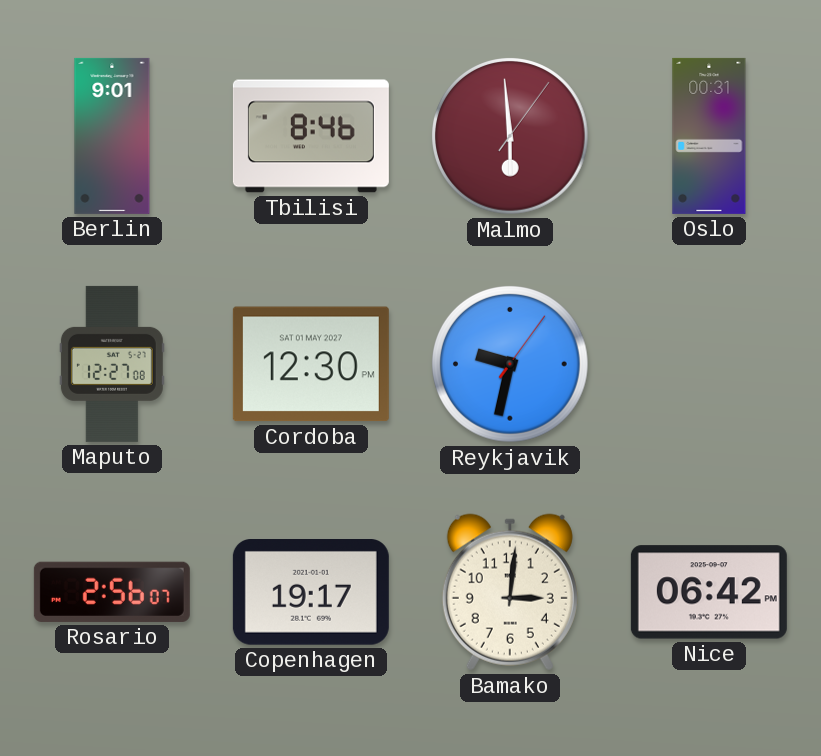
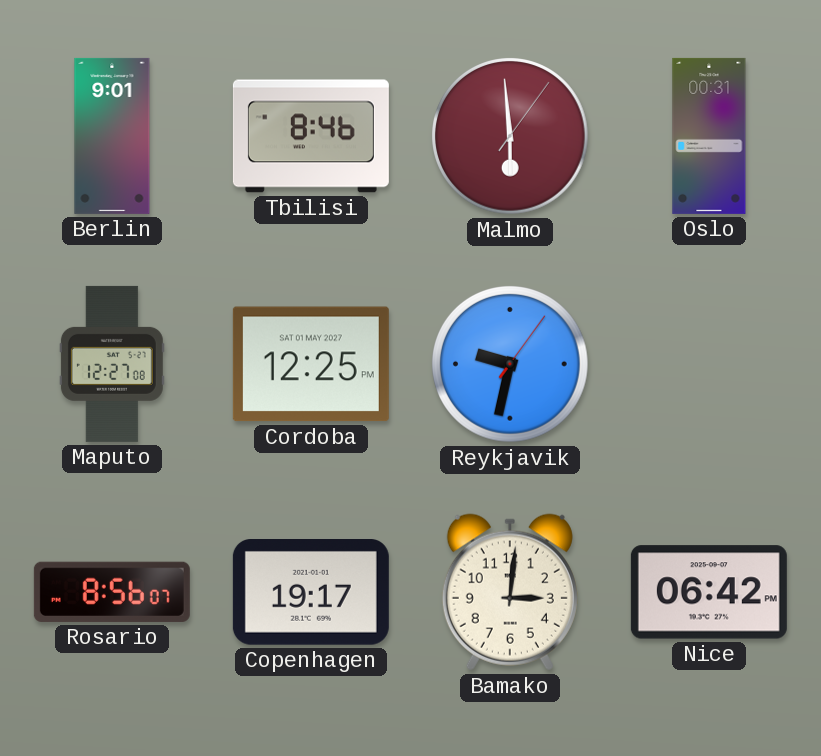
Cordoba: 12:30 -> 12:25
Rosario: 2:56 -> 8:56
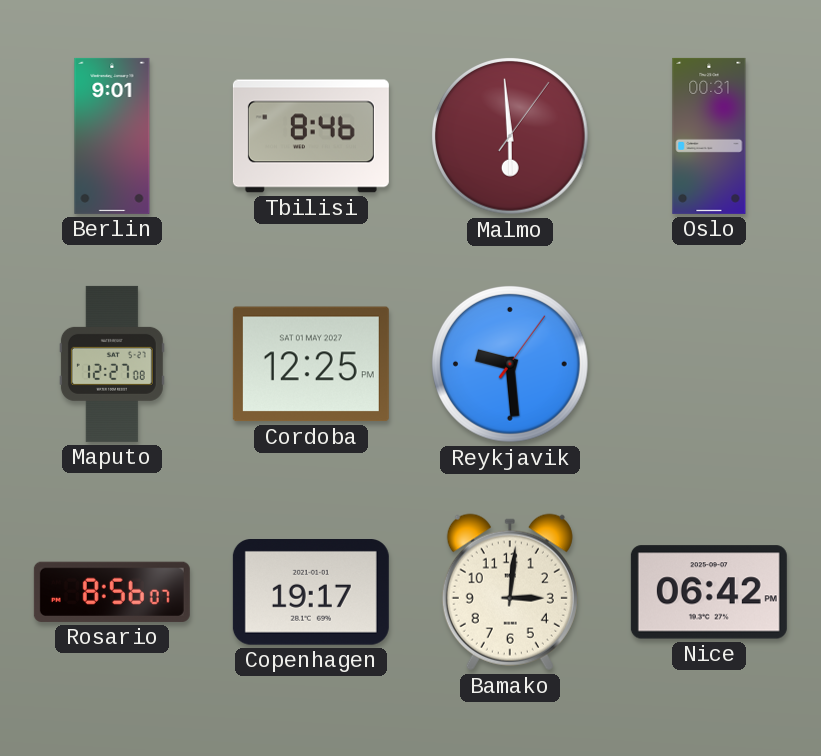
Reykjavik: 9:32 -> 9:29
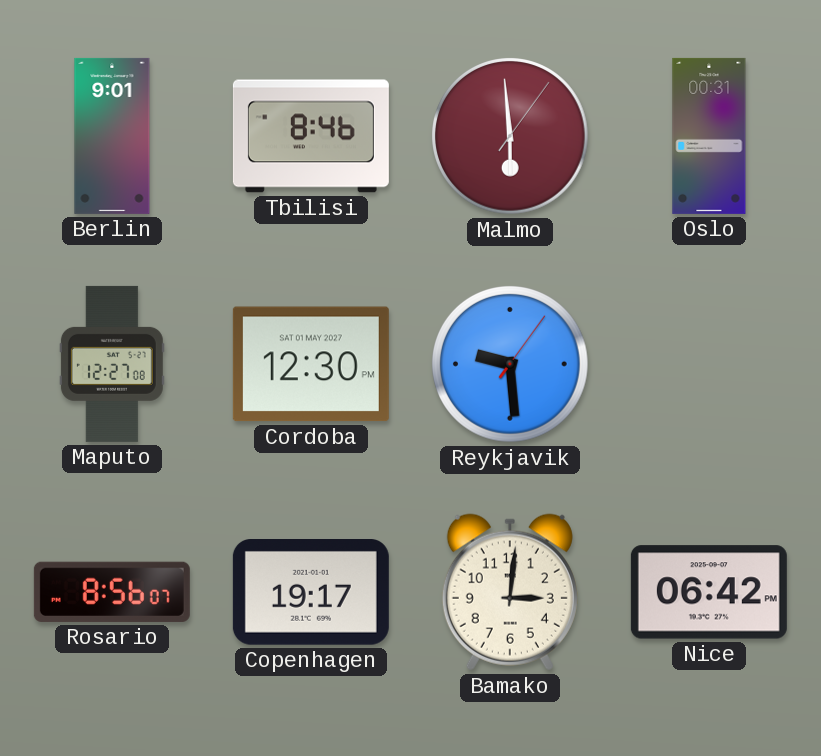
Cordoba: 12:25 -> 12:30
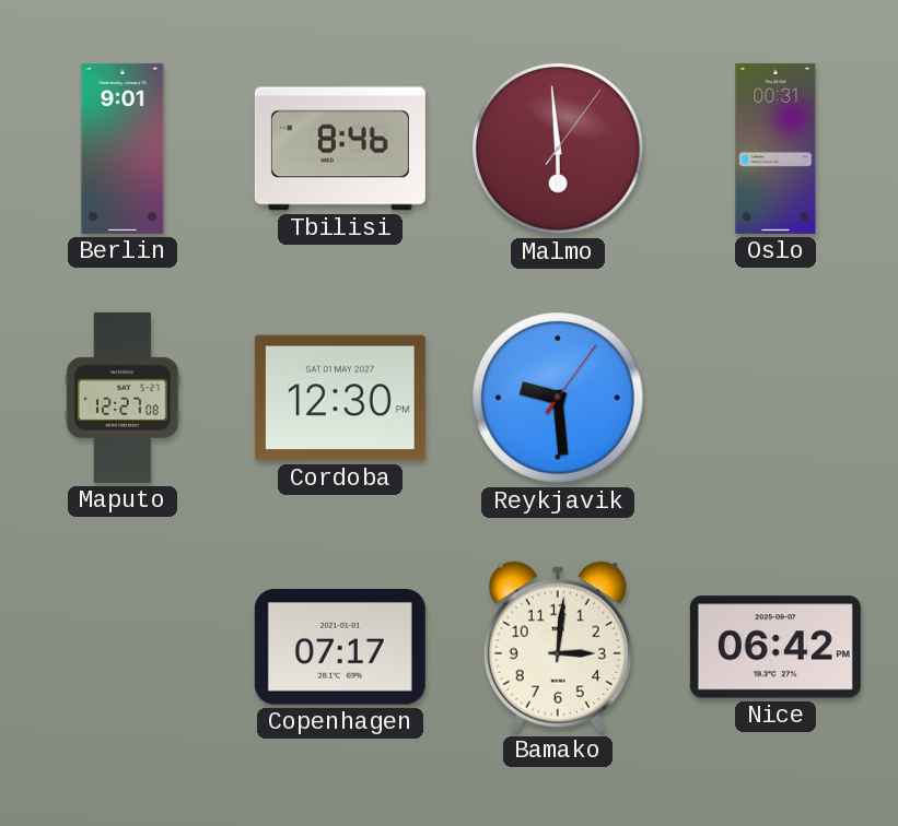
Rosario: 8:56 -> none
Copenhagen: 19:17 -> 07:17
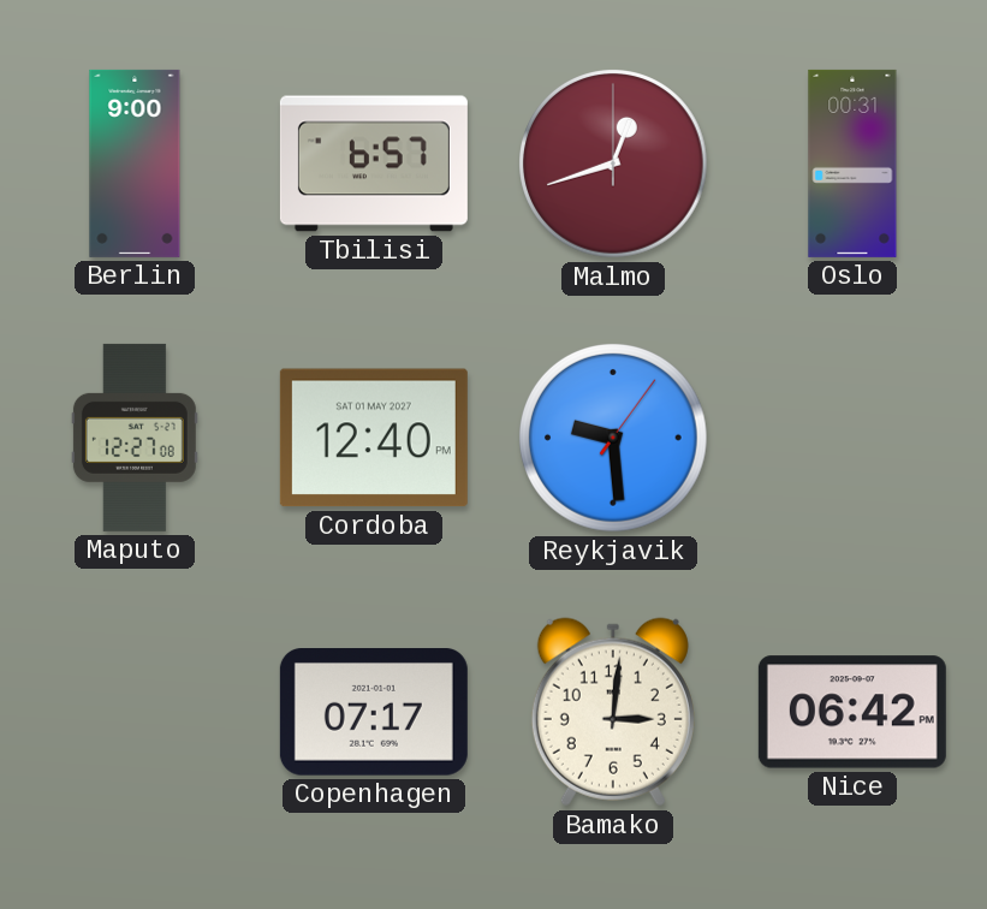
Berlin: 9:01 -> 9:00
Tbilisi: 8:46 -> 6:57
Malmo: 5:59 -> 12:42
Cordoba: 12:30 -> 12:40
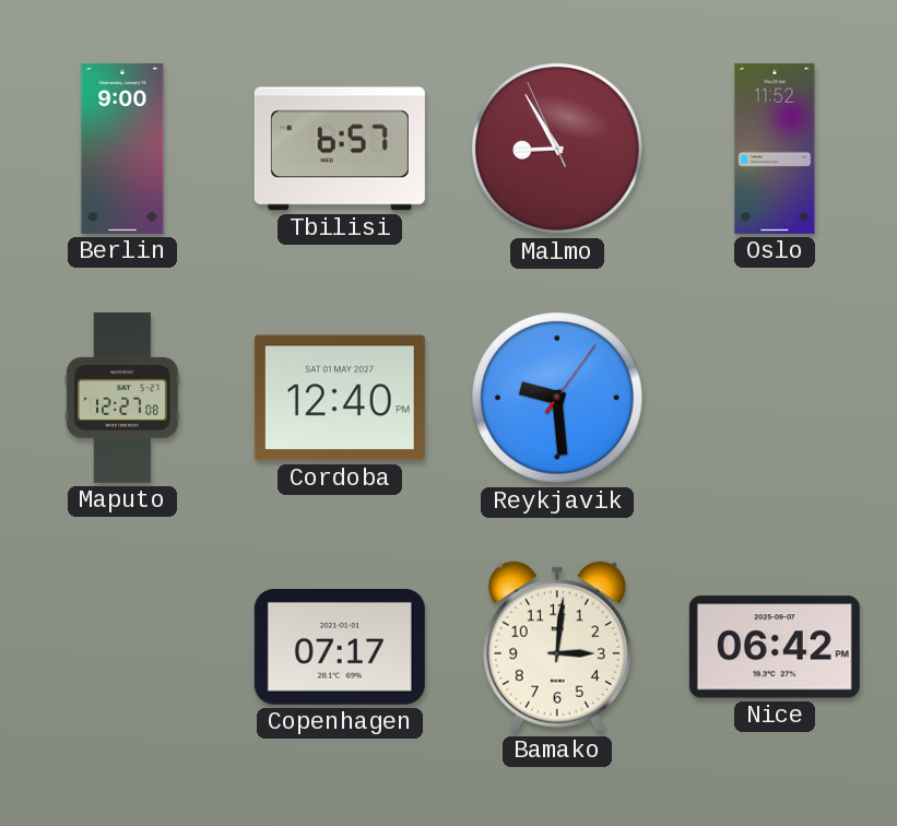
Malmo: 12:42 -> 8:54
Oslo: 00:31 -> 11:52
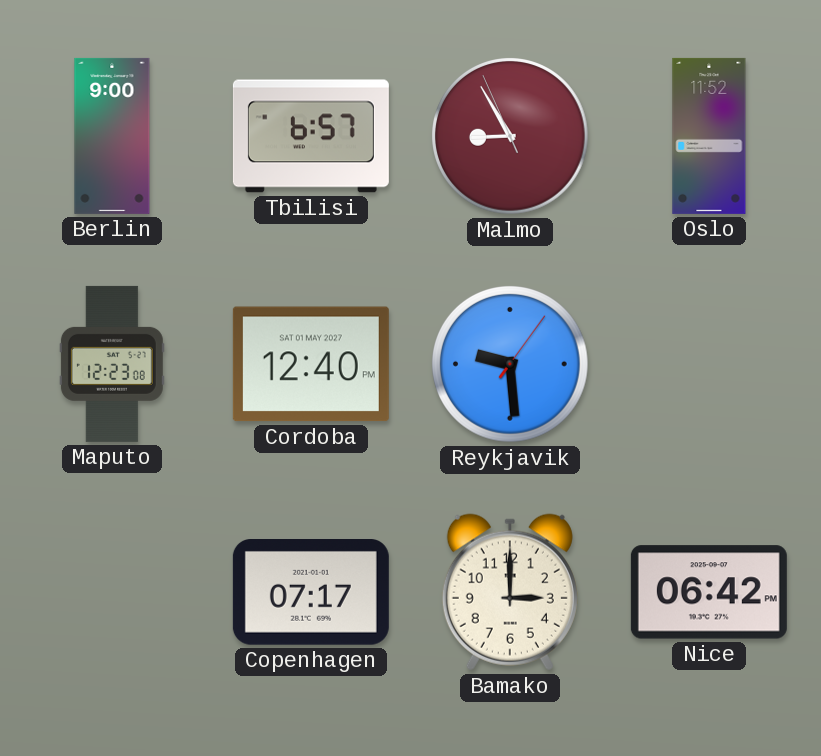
Maputo: 12:27 -> 12:23
Bamako: 3:01 -> 3:00
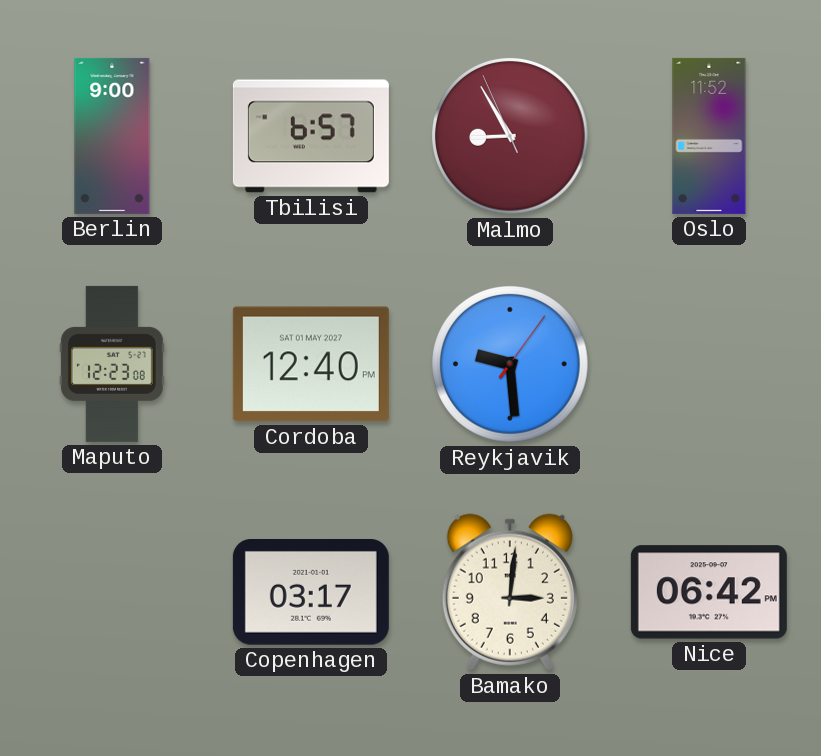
Copenhagen: 07:17 -> 03:17
Bamako: 3:00 -> 3:01
